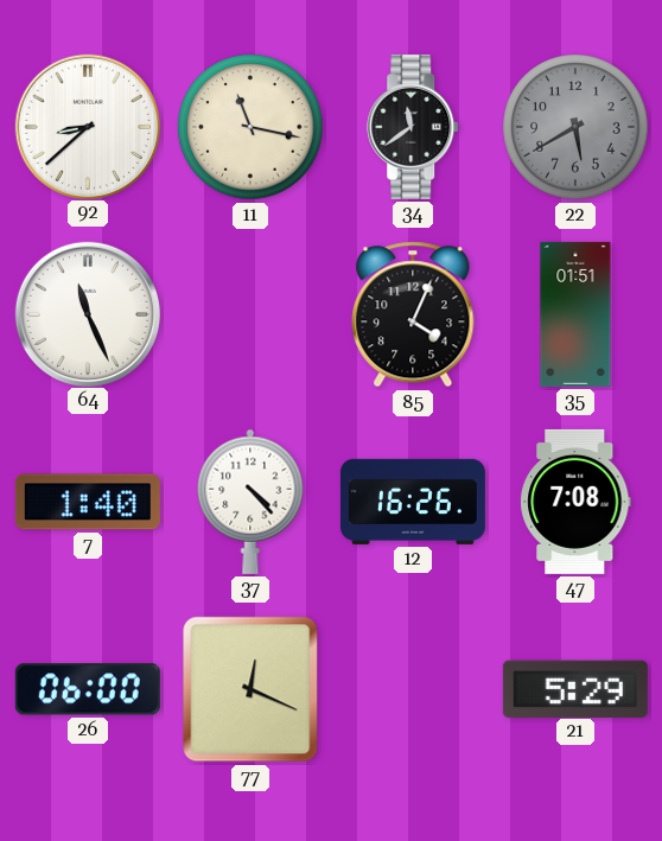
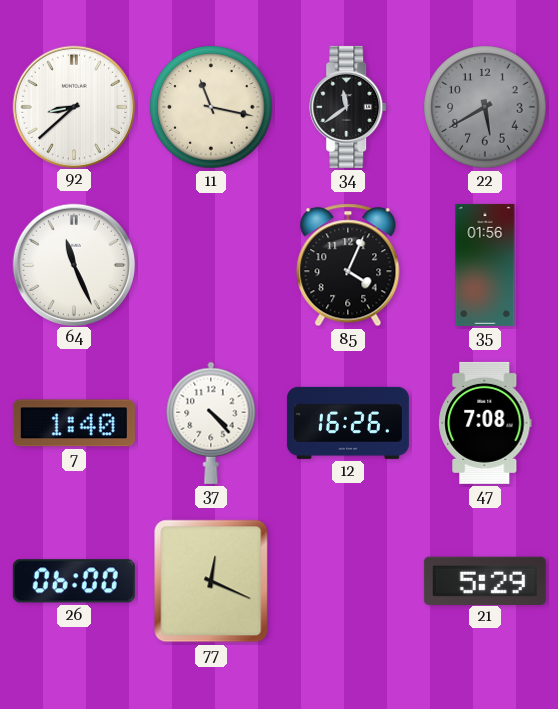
35: 01:51 -> 01:56
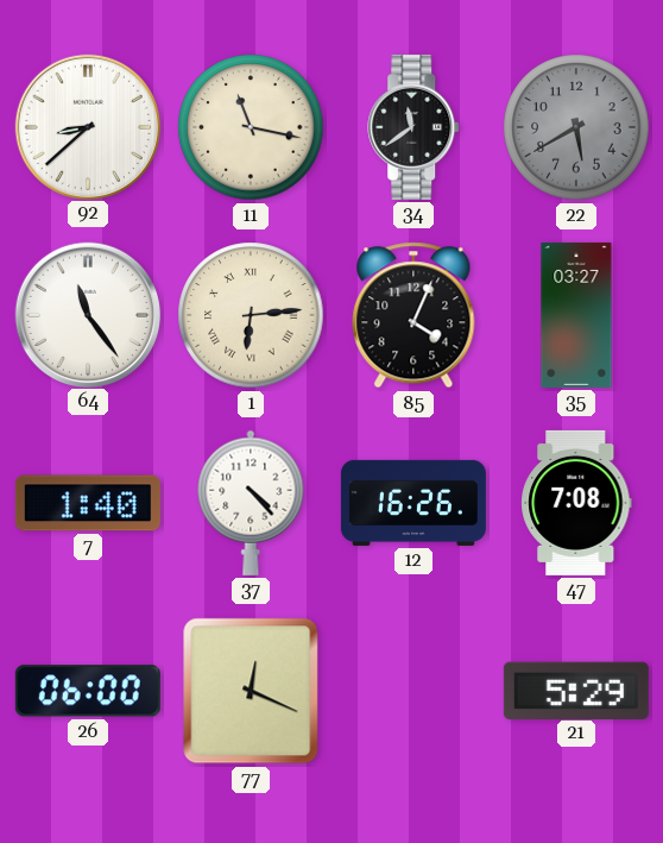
64: 11:26 -> 11:24
1: none -> 6:14
35: 01:56 -> 03:27
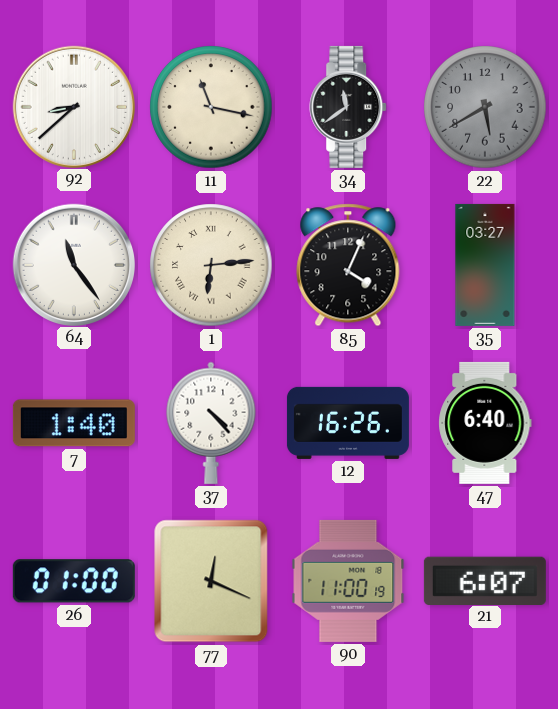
47: 7:08 -> 6:40
26: 06:00 -> 01:00
90: none -> 11:00
21: 5:29 -> 6:07
